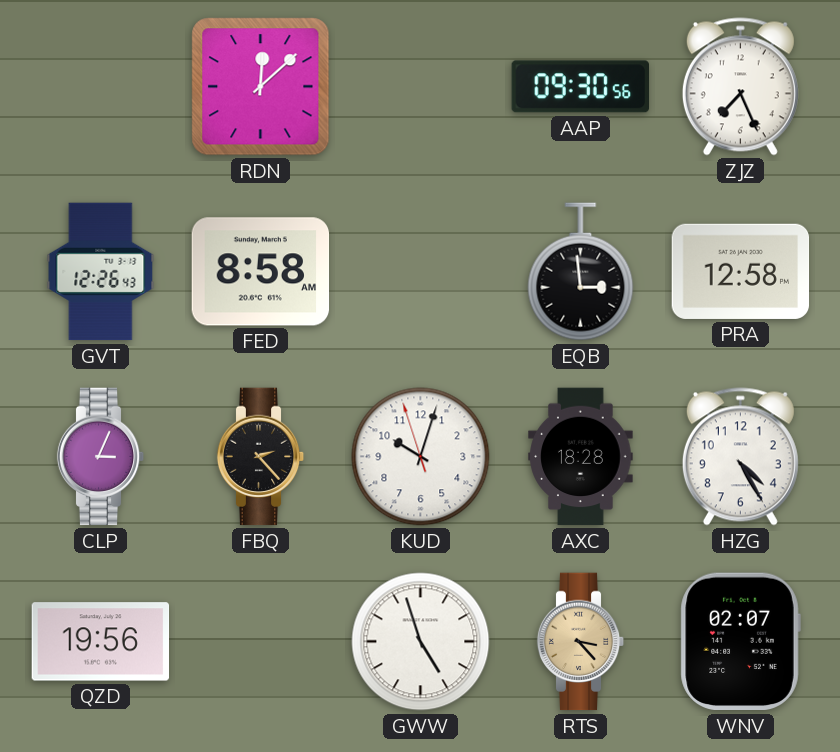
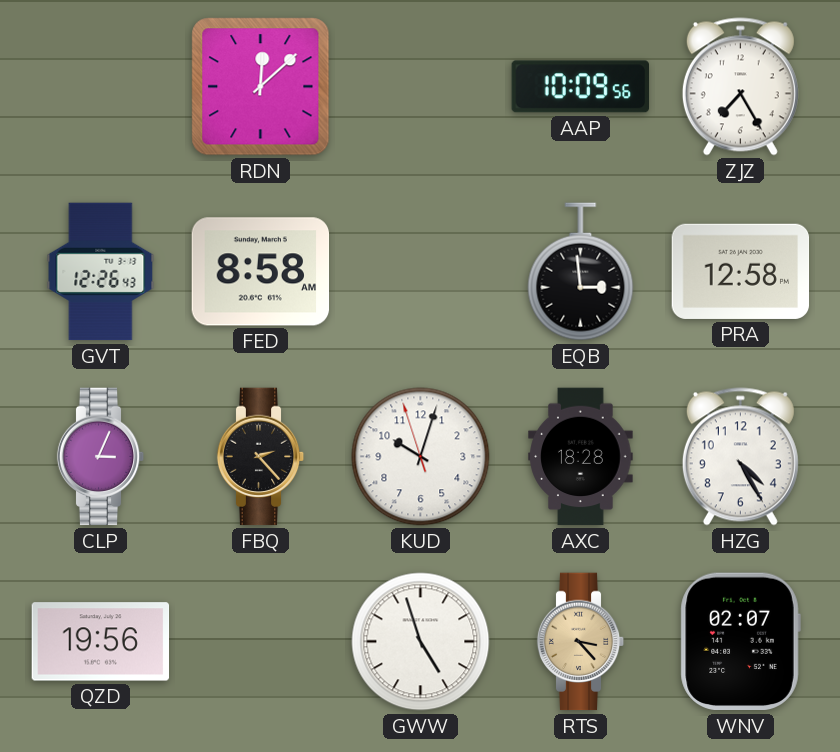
AAP: 09:30 -> 10:09
ZJZ: 7:26 -> 7:25
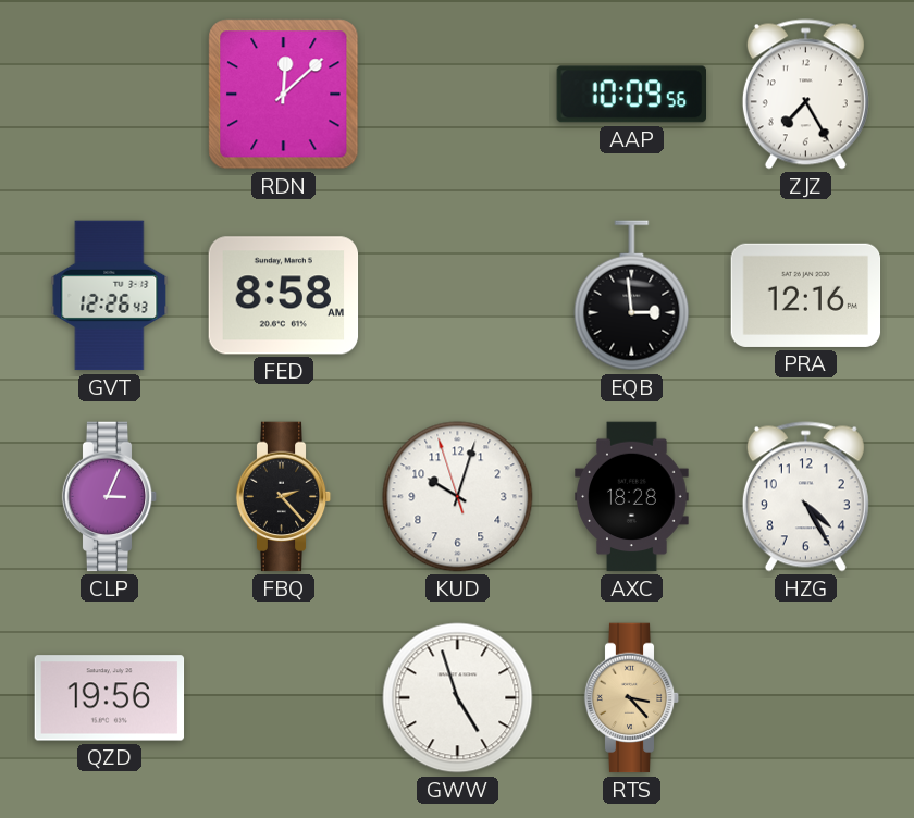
PRA: 12:58 -> 12:16
WNV: 02:07 -> none
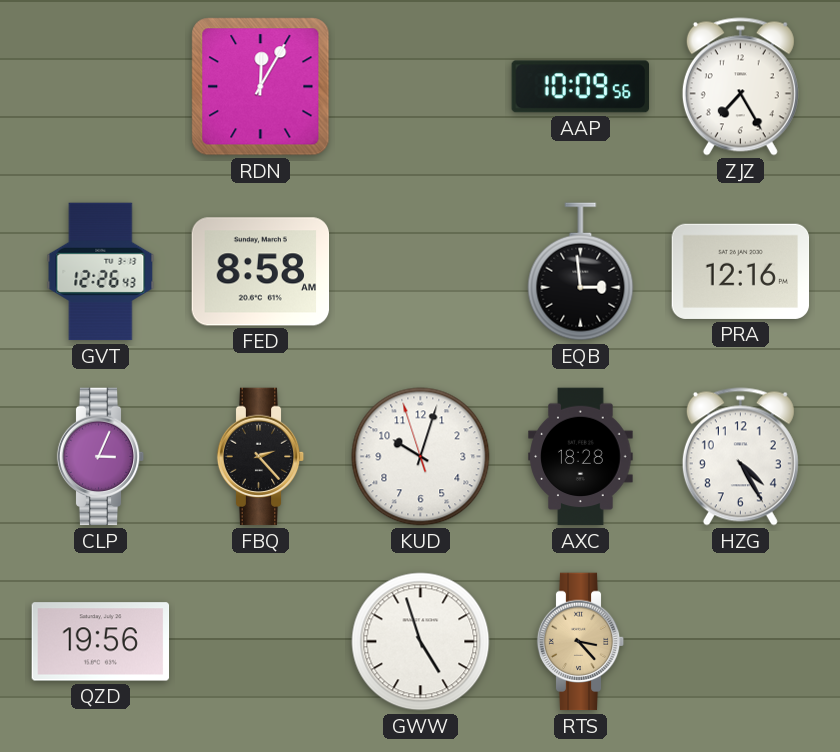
RDN: 12:08 -> 12:05
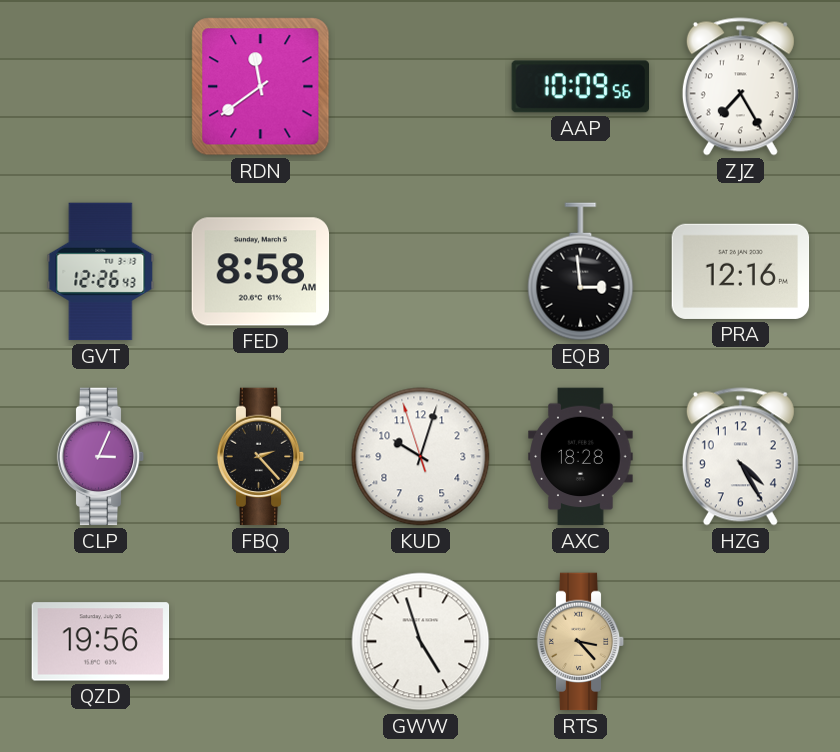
RDN: 12:05 -> 11:39
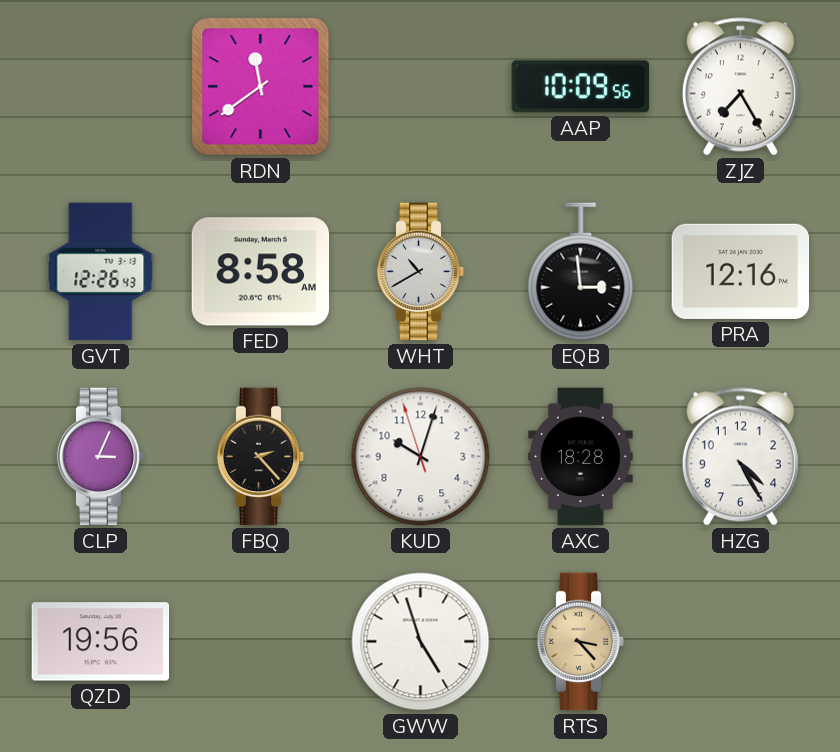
WHT: none -> 10:40
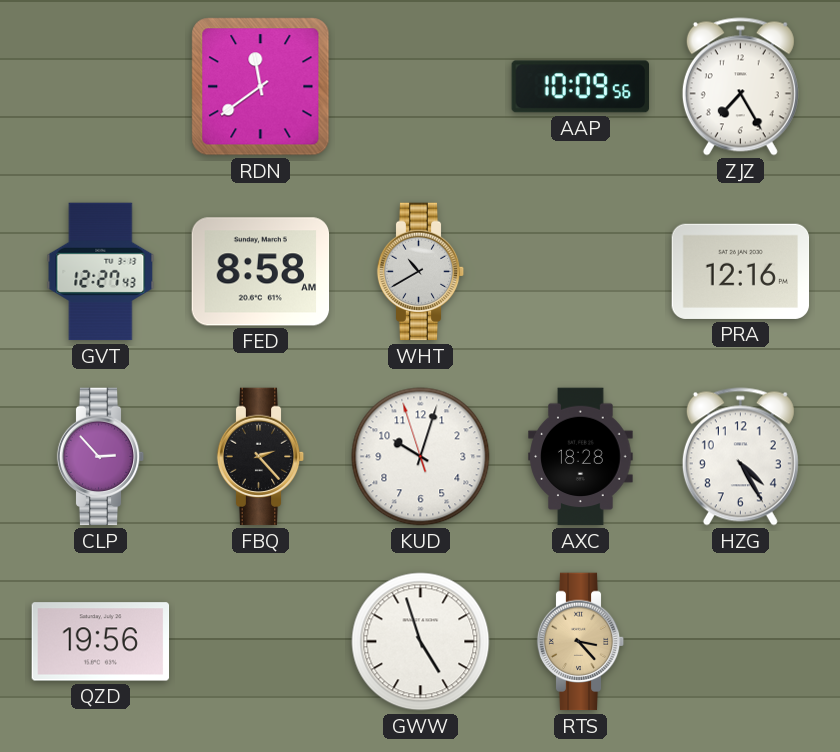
GVT: 12:26 -> 12:27
EQB: 2:59 -> none
CLP: 3:04 -> 2:53
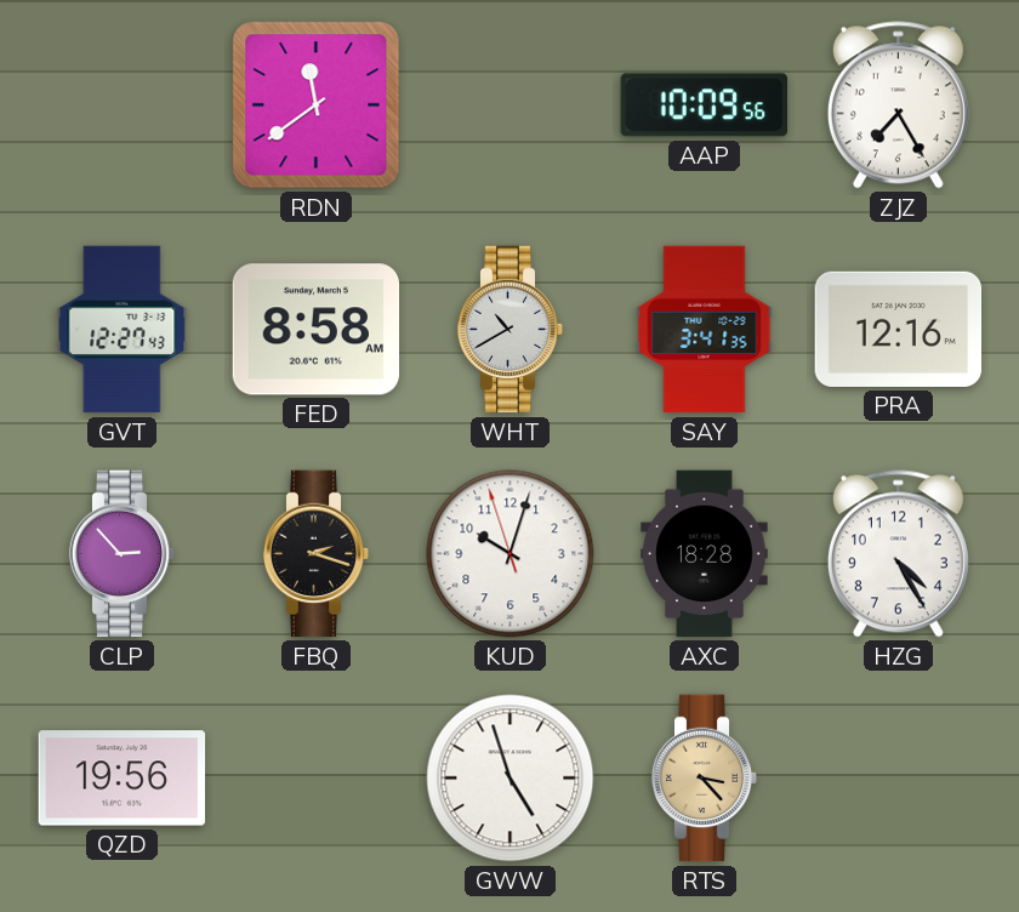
SAY: none -> 3:41
FBQ: 2:23 -> 2:18
